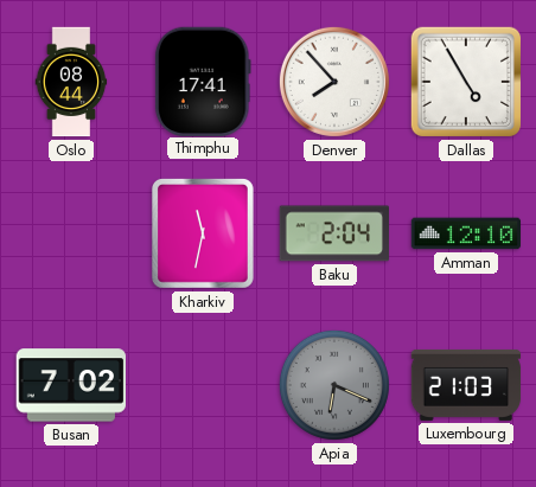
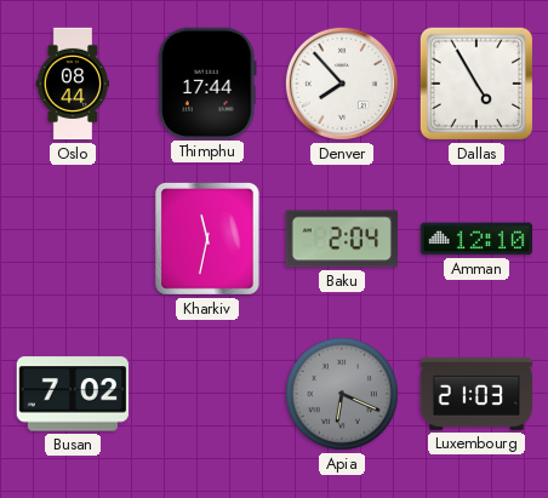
Thimphu: 17:41 -> 17:44
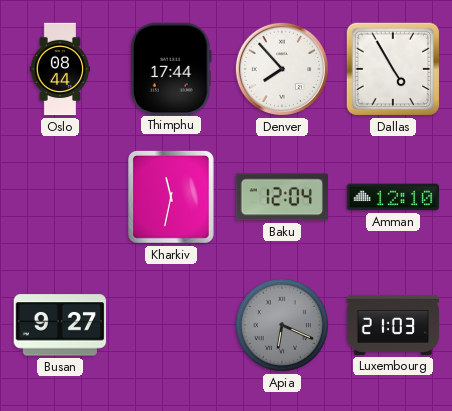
Baku: 2:04 -> 12:04
Busan: 7:02 -> 9:27
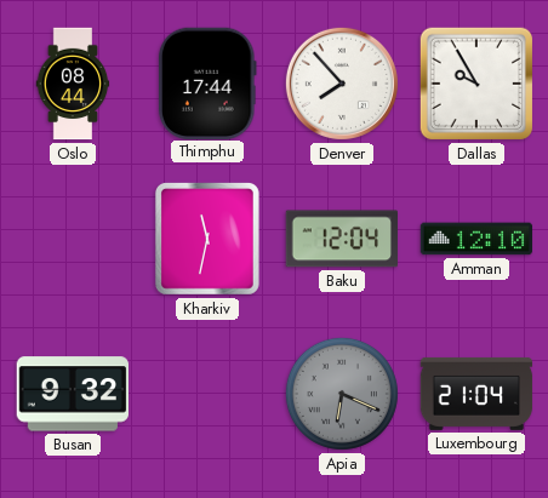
Dallas: 4:55 -> 9:55
Busan: 9:27 -> 9:32
Luxembourg: 21:03 -> 21:04
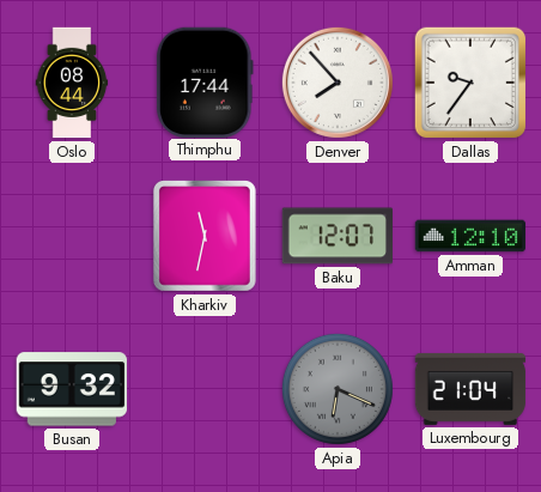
Dallas: 9:55 -> 9:36
Baku: 12:04 -> 12:07
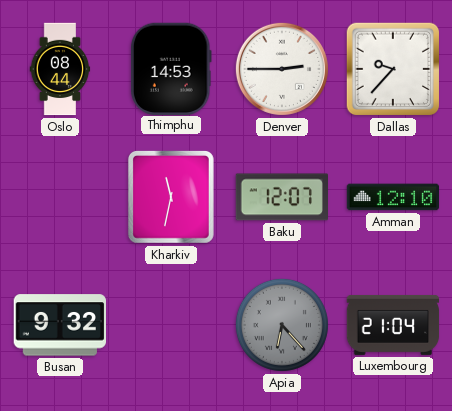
Thimphu: 17:44 -> 14:53
Denver: 7:53 -> 2:45
Dallas: 9:36 -> 9:37
Apia: 6:19 -> 6:23
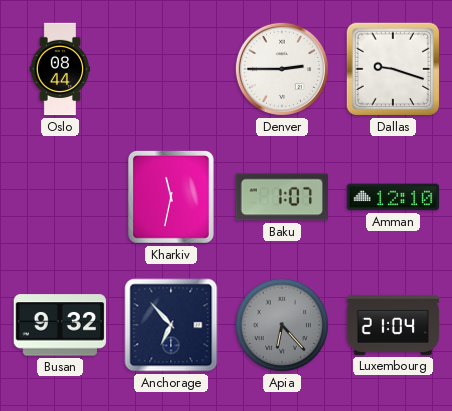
Thimphu: 14:53 -> none
Dallas: 9:37 -> 9:18
Baku: 12:07 -> 1:07
Anchorage: none -> 6:53
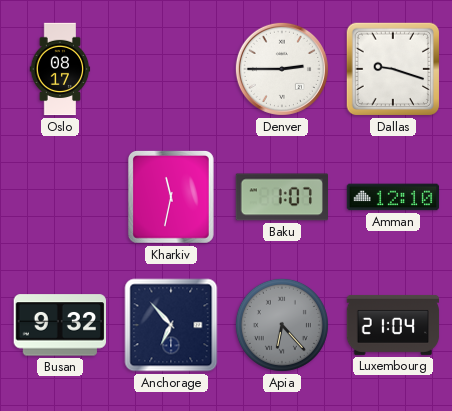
Oslo: 08:44 -> 08:17
